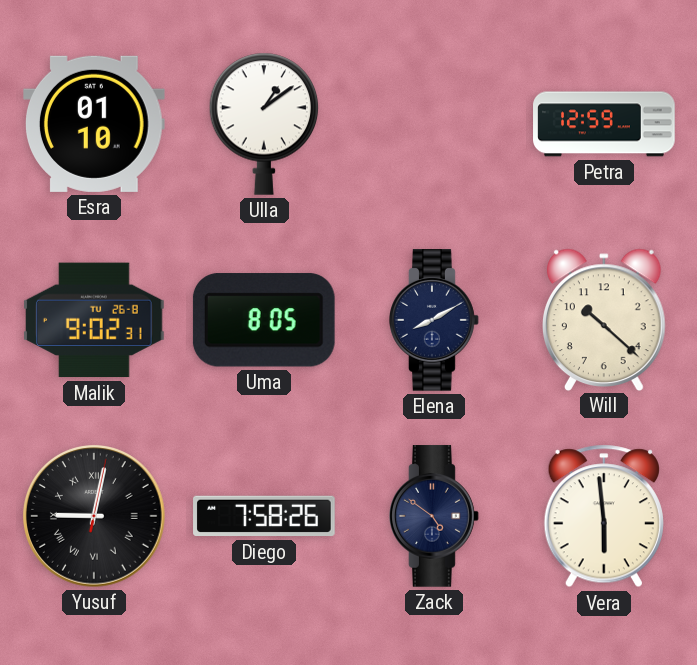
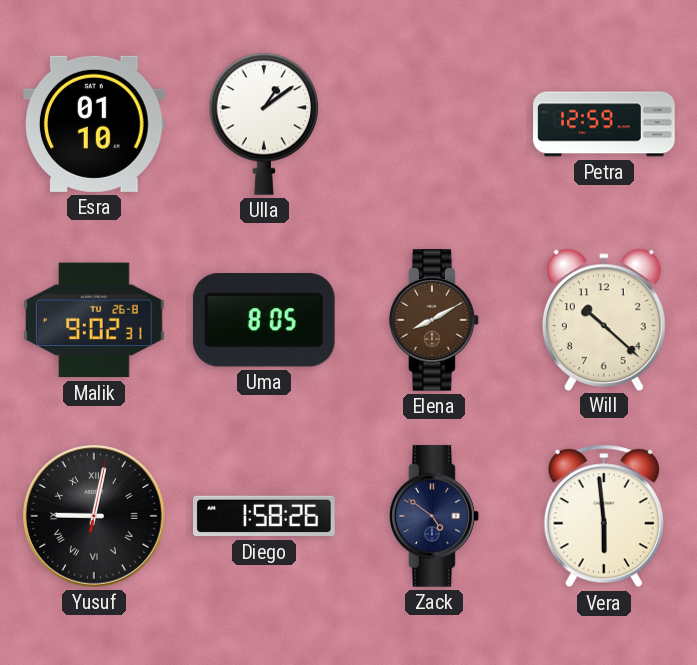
Elena dial: navy -> brown
Diego: 7:58 -> 1:58
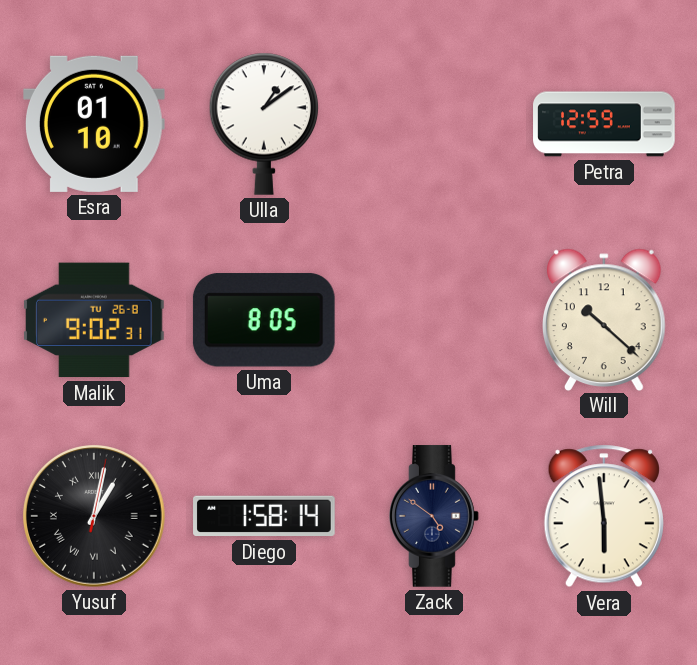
Elena: 8:10 -> none
Yusuf: 9:02 -> 1:02
Diego: 1:58:26 -> 1:58:14
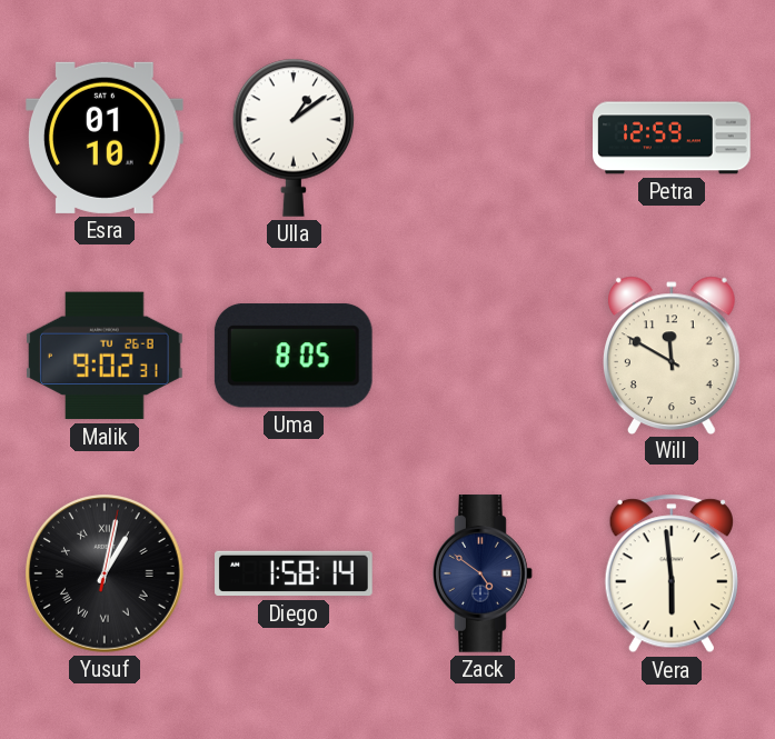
Will: 10:22 -> 11:50
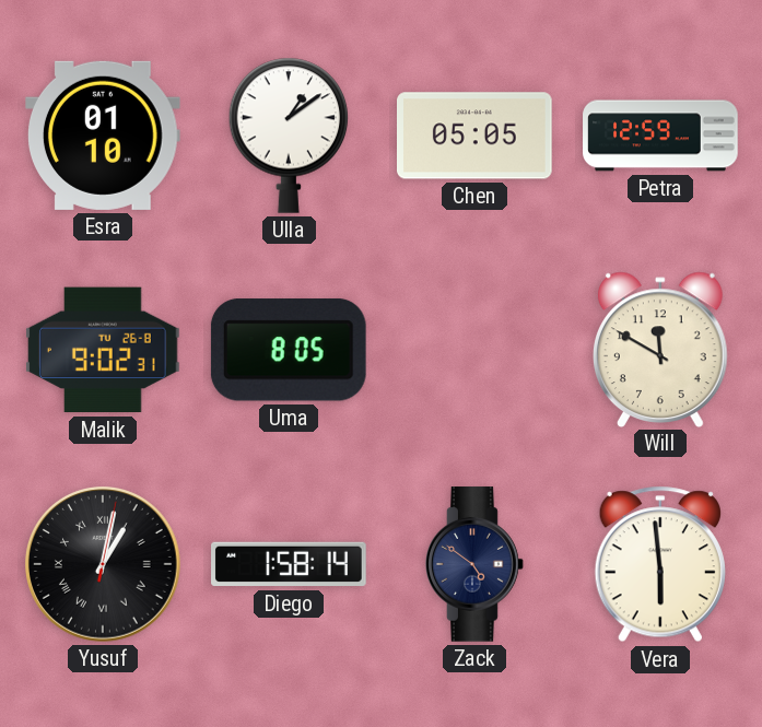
Chen: none -> 05:05
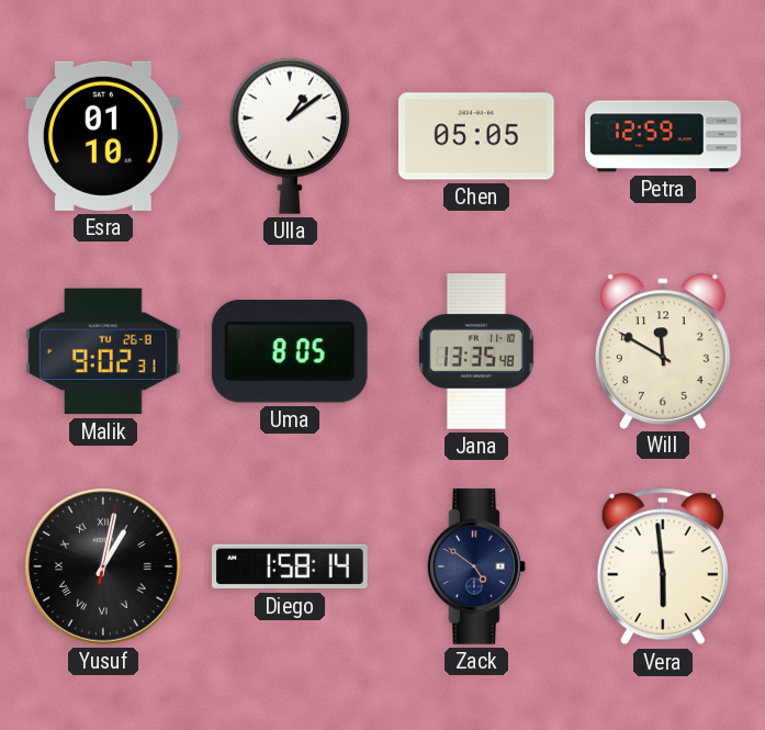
Jana: none -> 13:35
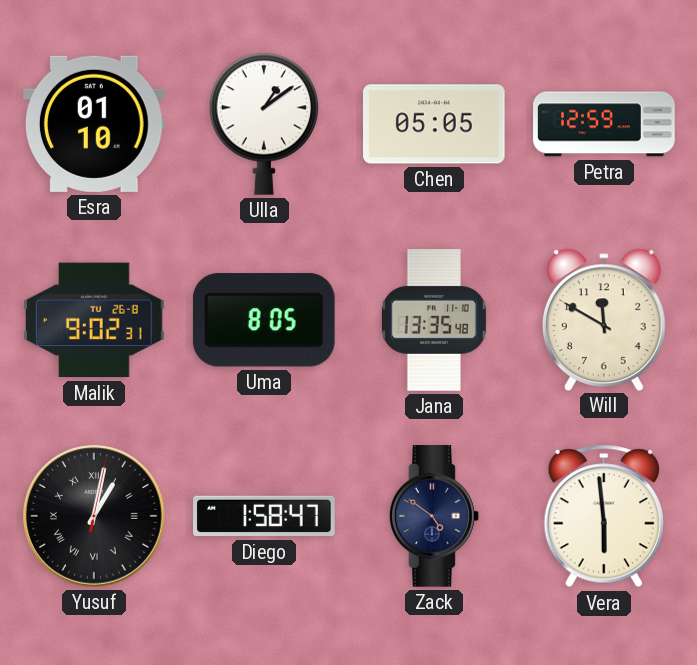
Diego: 1:58:14 -> 1:58:47
